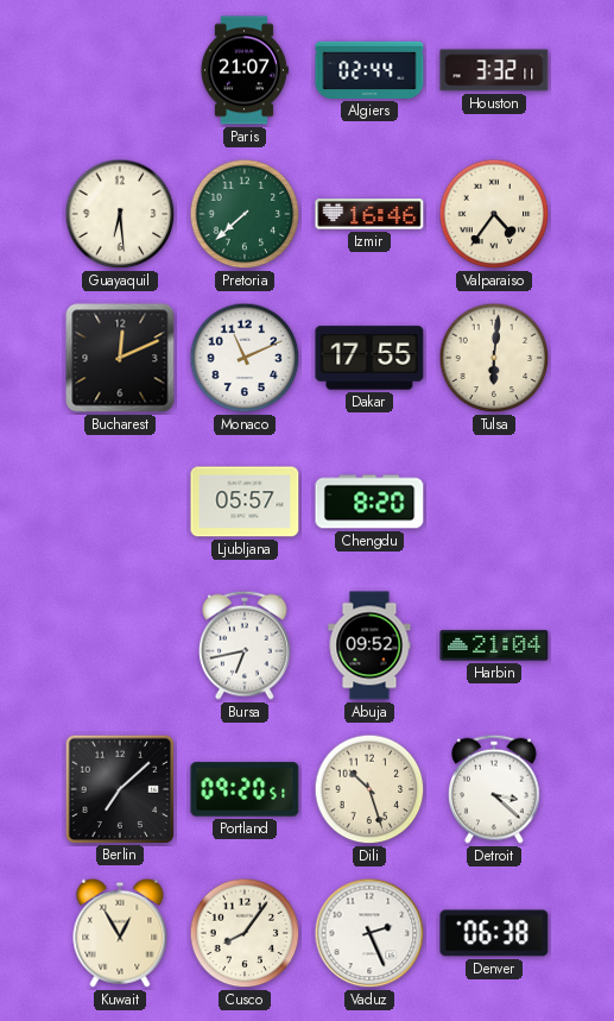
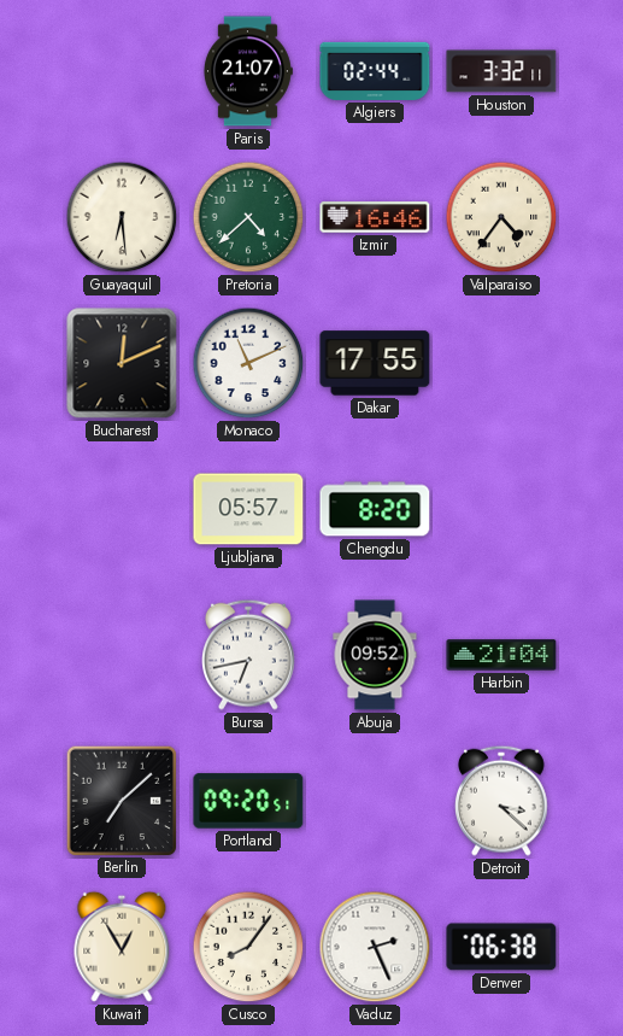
Pretoria: 7:38 -> 4:38
Tulsa: 6:01 -> none
Dili: 10:27 -> none
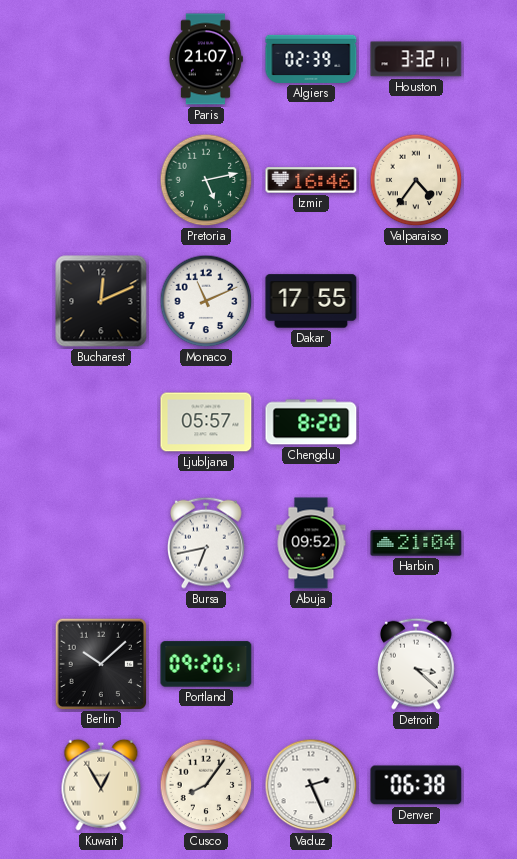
Algiers: 02:44 -> 02:39
Guayaquil: 6:29 -> none
Pretoria: 4:38 -> 5:13
Berlin: 7:08 -> 10:08
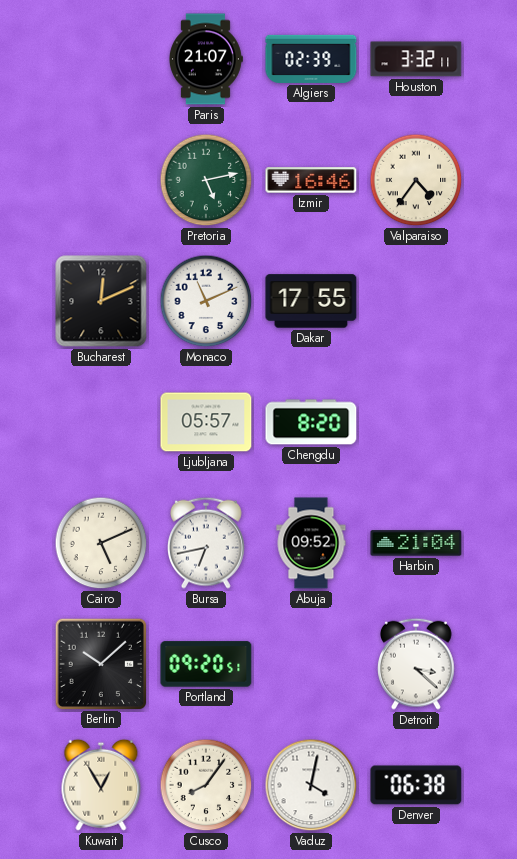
Cairo: none -> 5:11
Vaduz: 2:26 -> 4:02
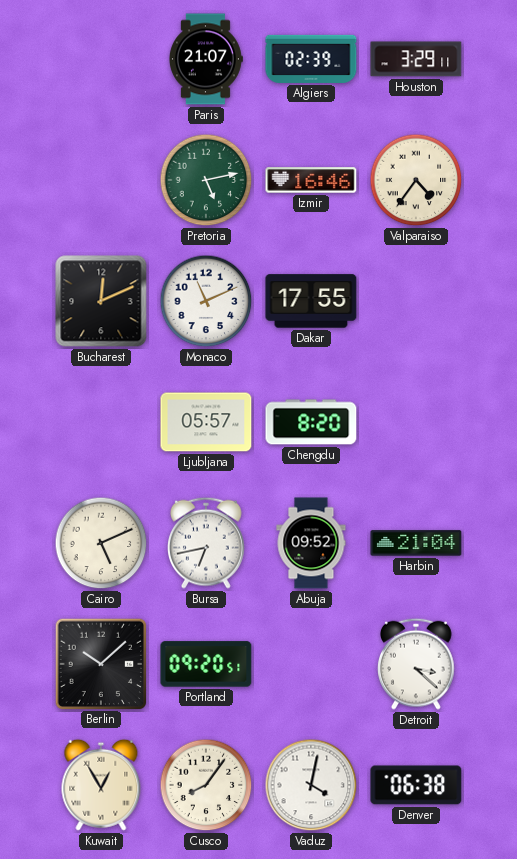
Houston: 3:32 -> 3:29
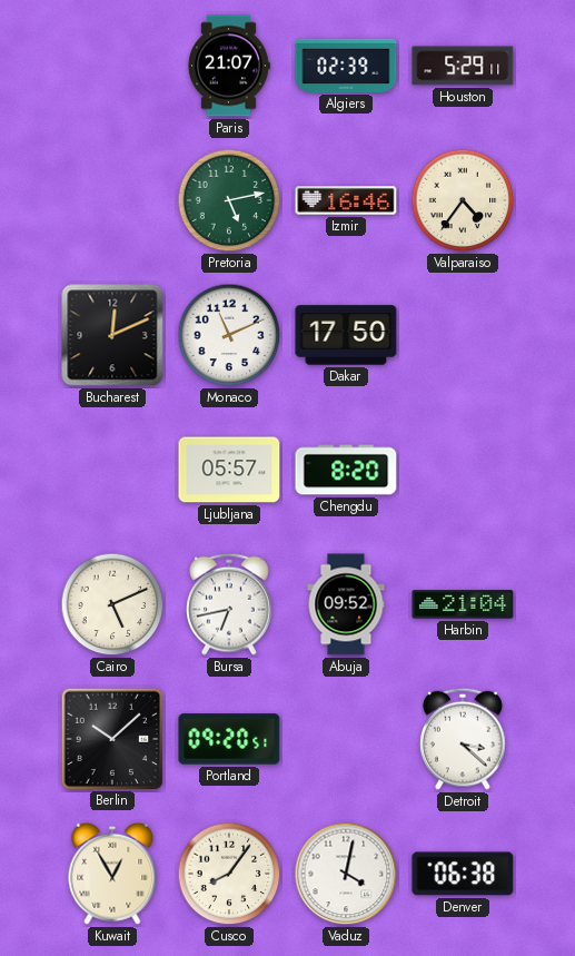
Houston: 3:29 -> 5:29
Dakar: 17:55 -> 17:50
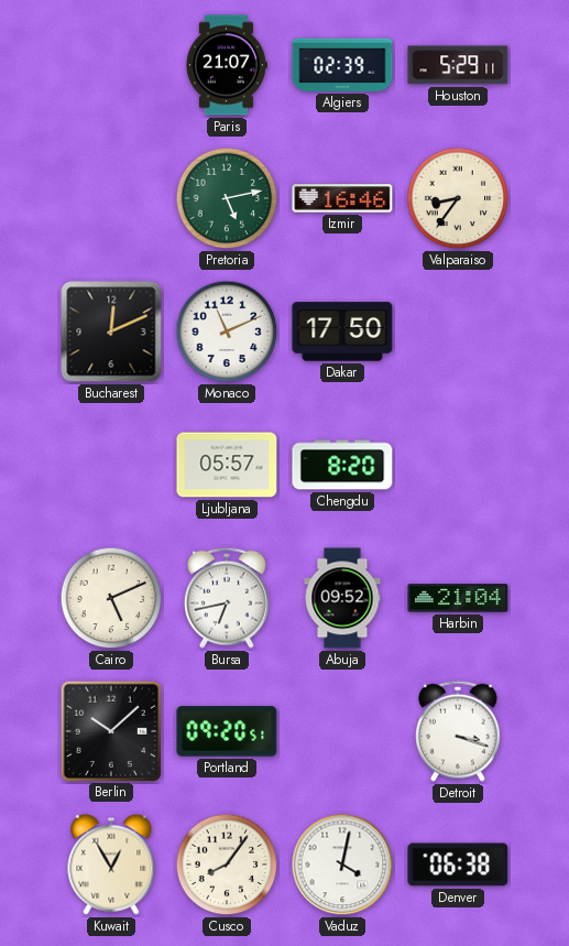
Valparaiso: 4:36 -> 8:36
Detroit: 3:22 -> 3:18
